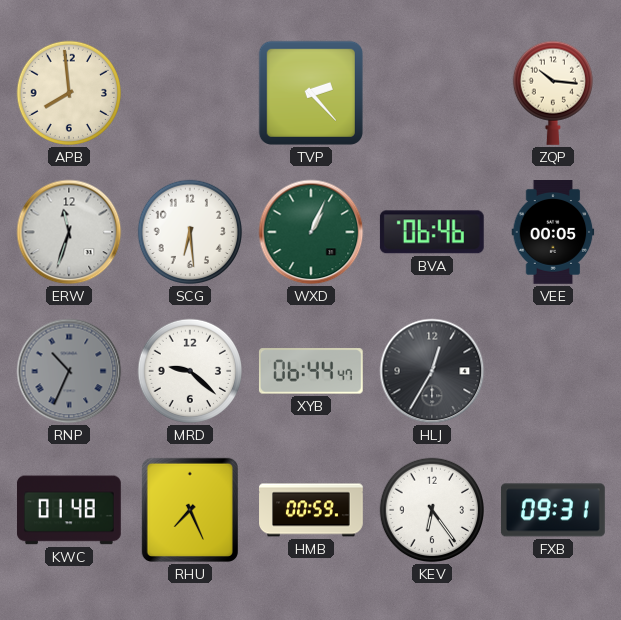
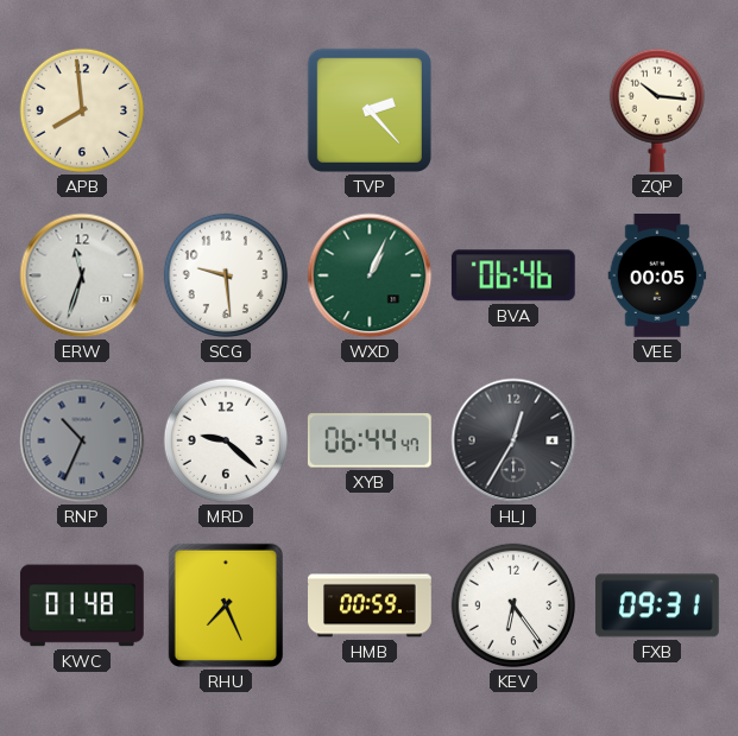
SCG: 6:29 -> 9:29
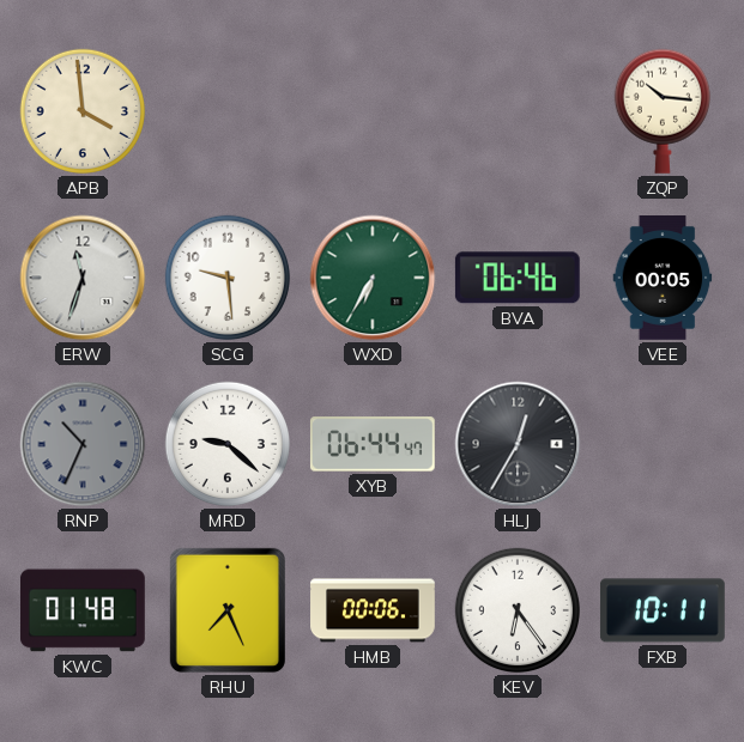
APB: 7:59 -> 3:59
TVP: 2:23 -> none
WXD: 1:04 -> 6:35
HMB: 00:59 -> 00:06
FXB: 09:31 -> 10:11
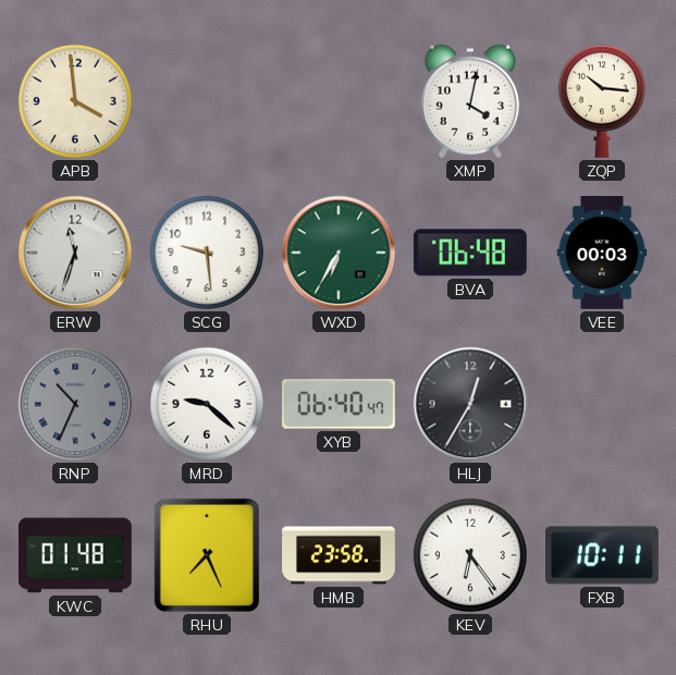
XMP: none -> 4:02
BVA: 06:46 -> 06:48
VEE: 00:05 -> 00:03
XYB: 06:44 -> 06:40
HMB: 00:06 -> 23:58
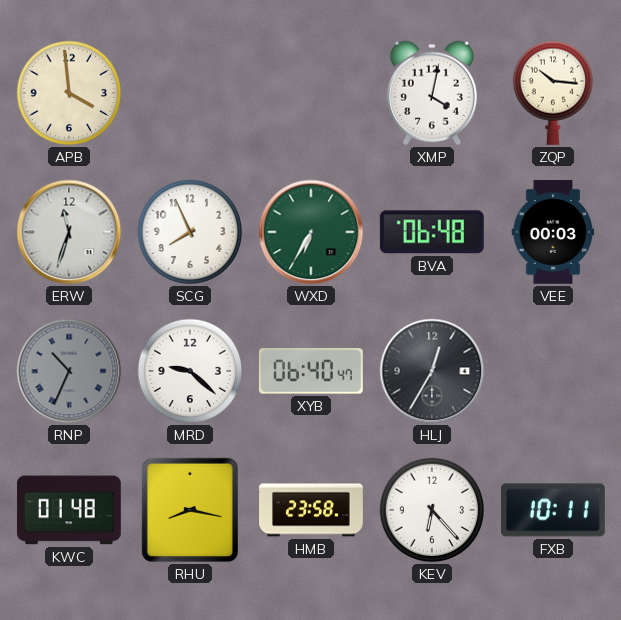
SCG: 9:29 -> 7:56
RHU: 7:26 -> 8:17
KEV: 6:24 -> 6:23
